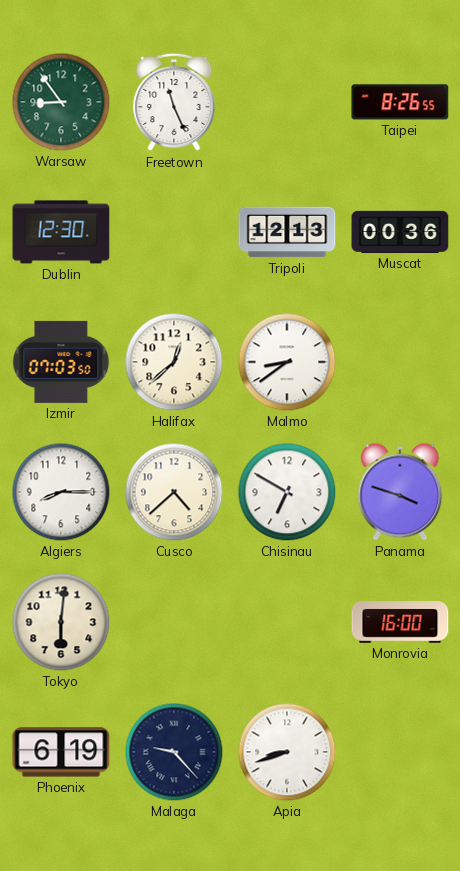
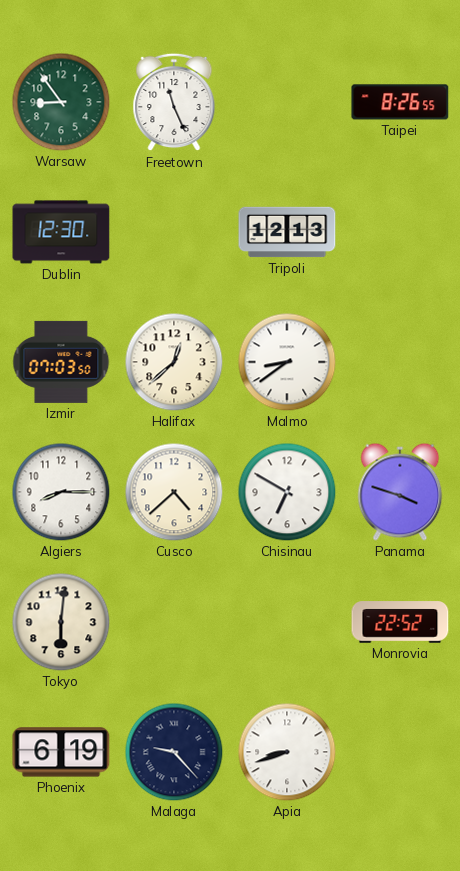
Muscat: 00:36 -> none
Monrovia: 16:00 -> 22:52
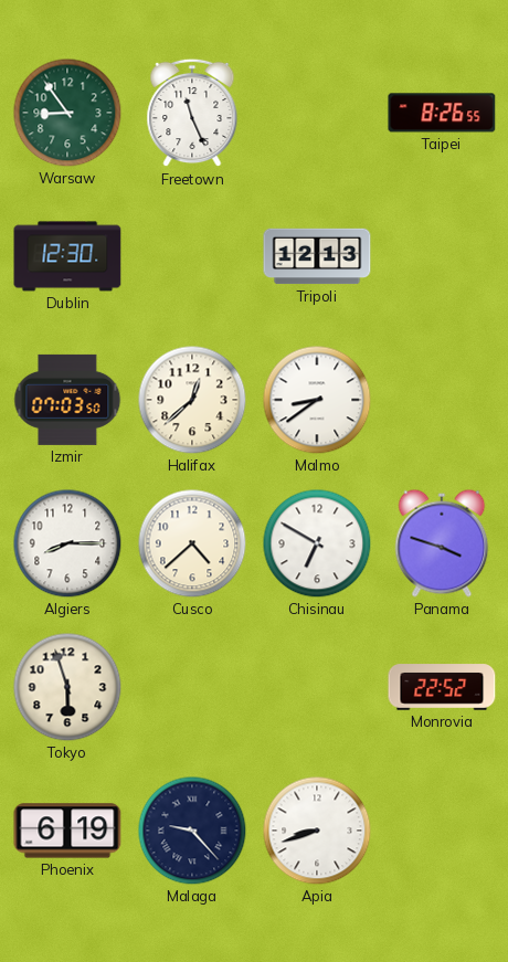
Tokyo: 6:01 -> 5:57
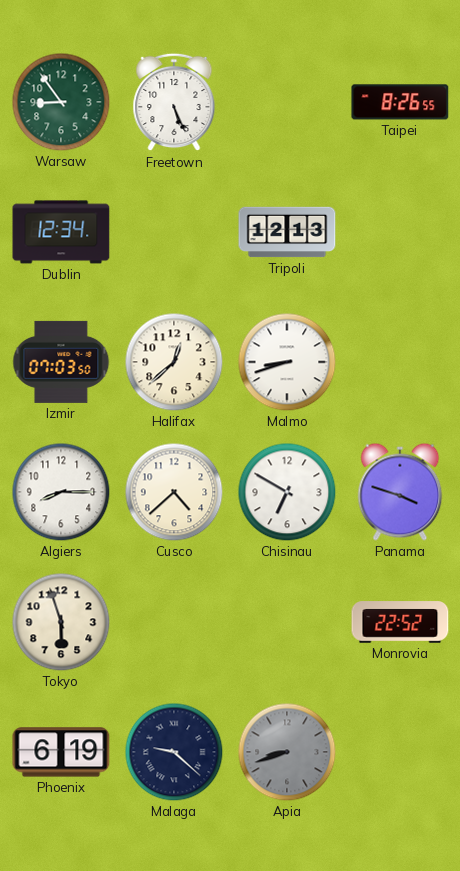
Freetown: 11:26 -> 5:26
Dublin: 12:30 -> 12:34
Malmo: 8:39 -> 8:42
Malaga: 9:23 -> 9:22
Apia dial: white -> grey
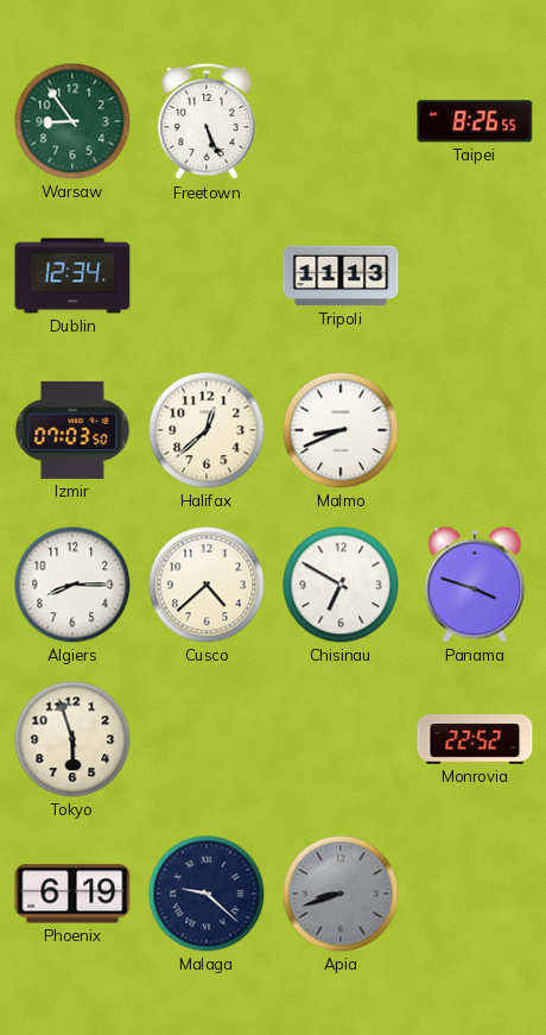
Tripoli: 12:13 -> 11:13
Malmo: 8:42 -> 8:41
